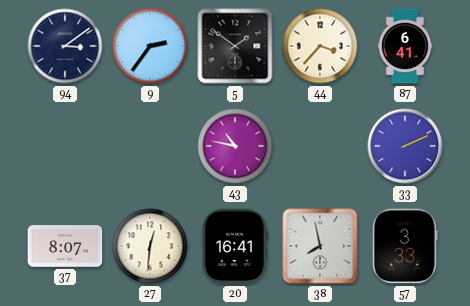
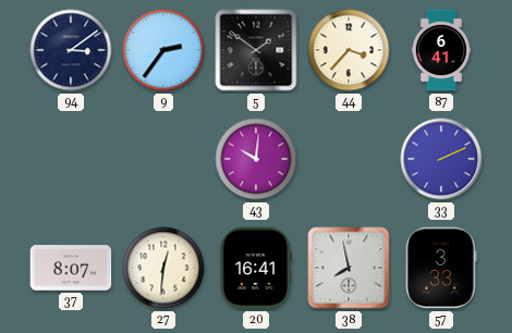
43: 10:47 -> 10:01
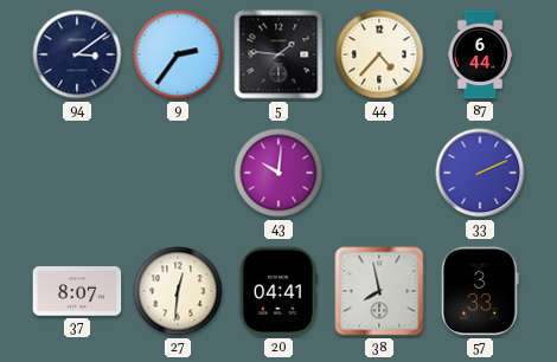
5: 1:51 -> 1:46
44: 3:37 -> 4:37
87: 6:41 -> 6:44
20: 16:41 -> 04:41
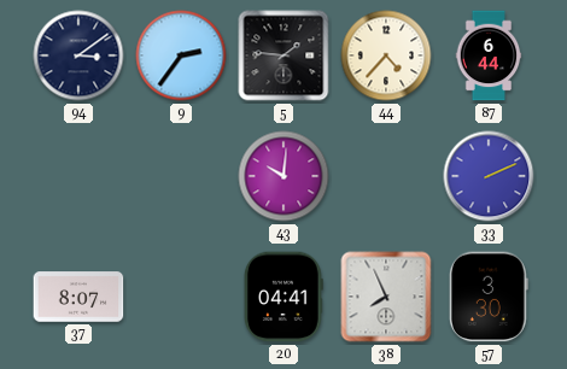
27: 12:31 -> none
38: 7:58 -> 7:56
57: 3:33 -> 3:30
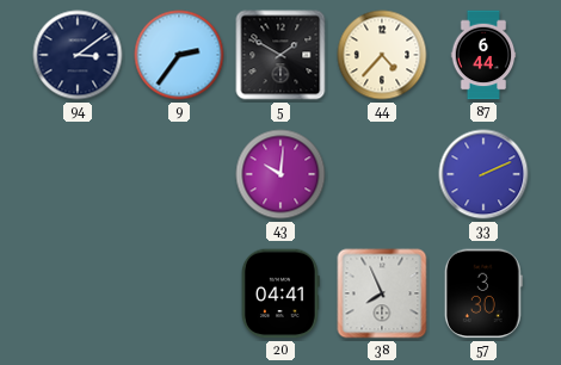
5: 1:46 -> 1:50
37: 8:07 -> none
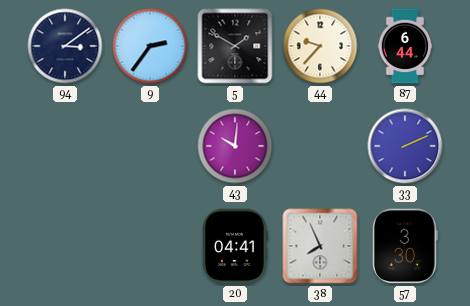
44: 4:37 -> 9:37
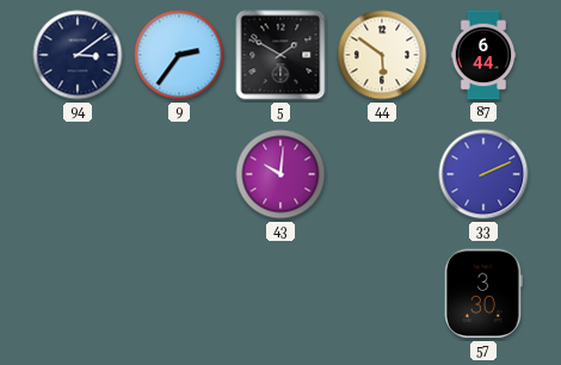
44: 9:37 -> 5:51
20: 04:41 -> none
38: 7:56 -> none
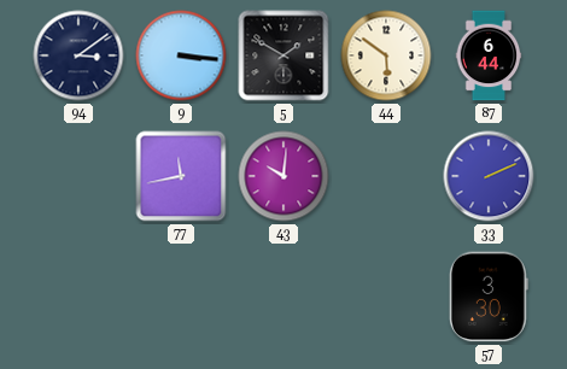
9: 2:36 -> 3:16
77: none -> 11:43
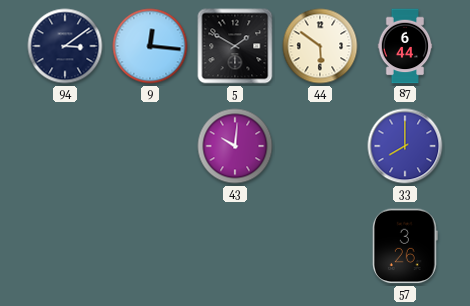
9: 3:16 -> 12:16
77: 11:43 -> none
33: 2:11 -> 8:00
57: 3:30 -> 3:26
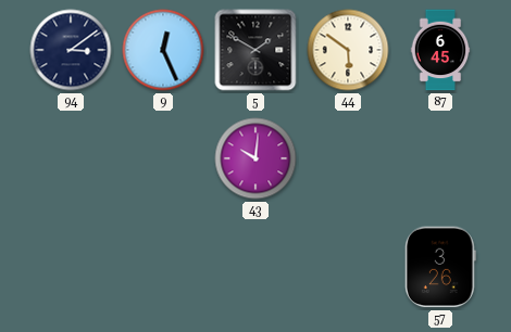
9: 12:16 -> 12:26
87: 6:44 -> 6:45
33: 8:00 -> none
